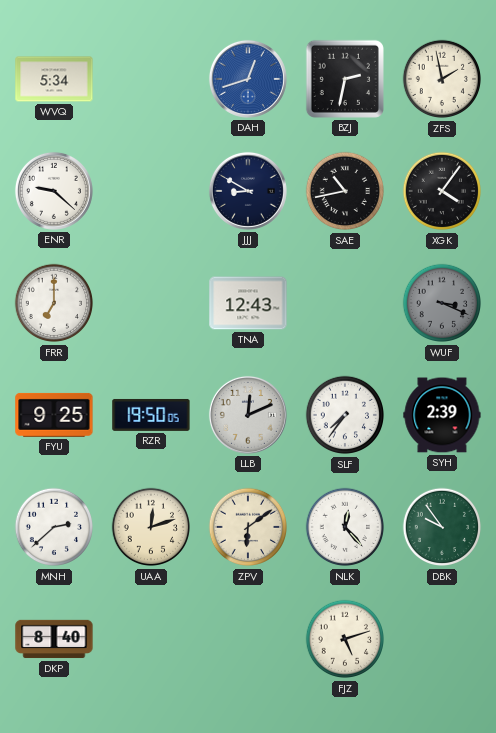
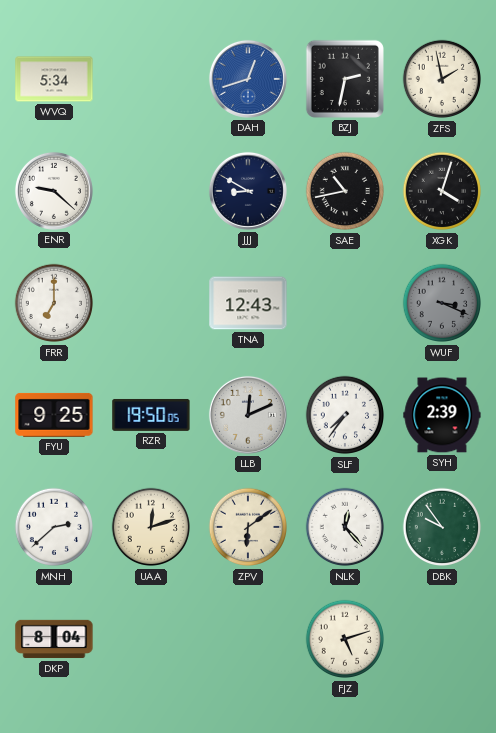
XGK: 4:06 -> 4:03
DKP: 8:40 -> 8:04
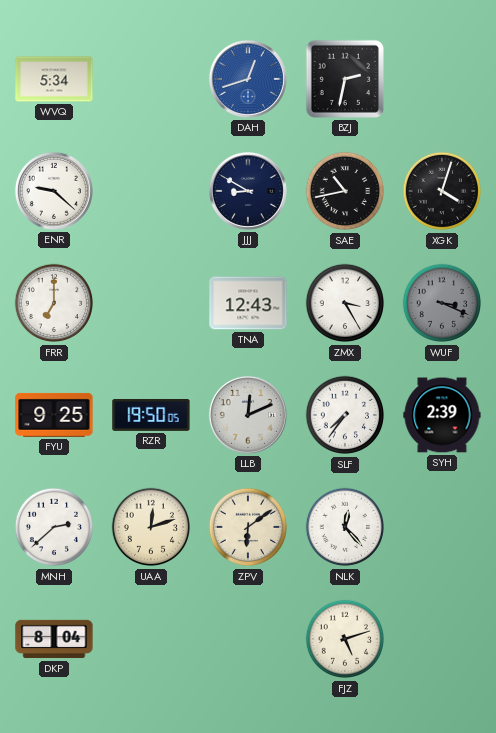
ZFS: 1:58 -> none
ZMX: none -> 3:25
DBK: 9:54 -> none
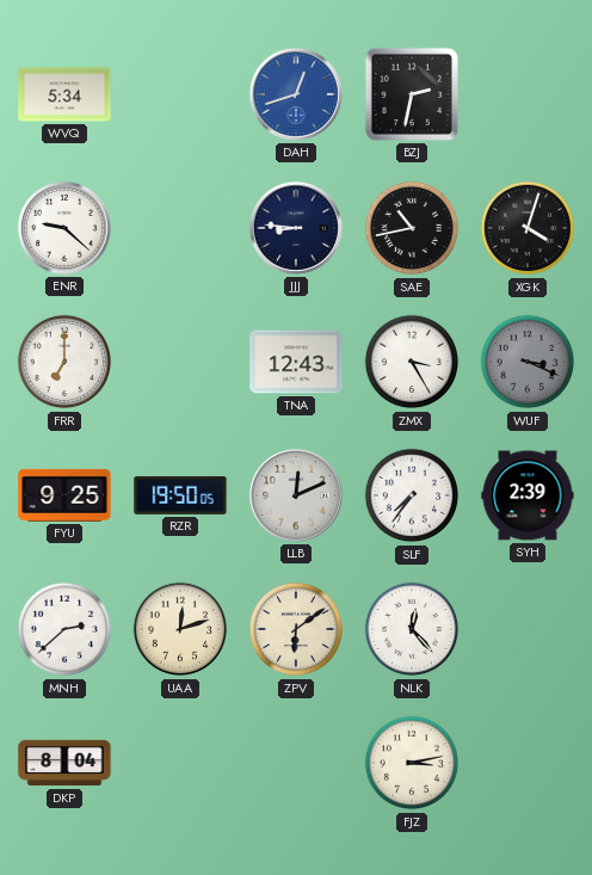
JJJ: 8:50 -> 8:46
FJZ: 5:12 -> 3:13
